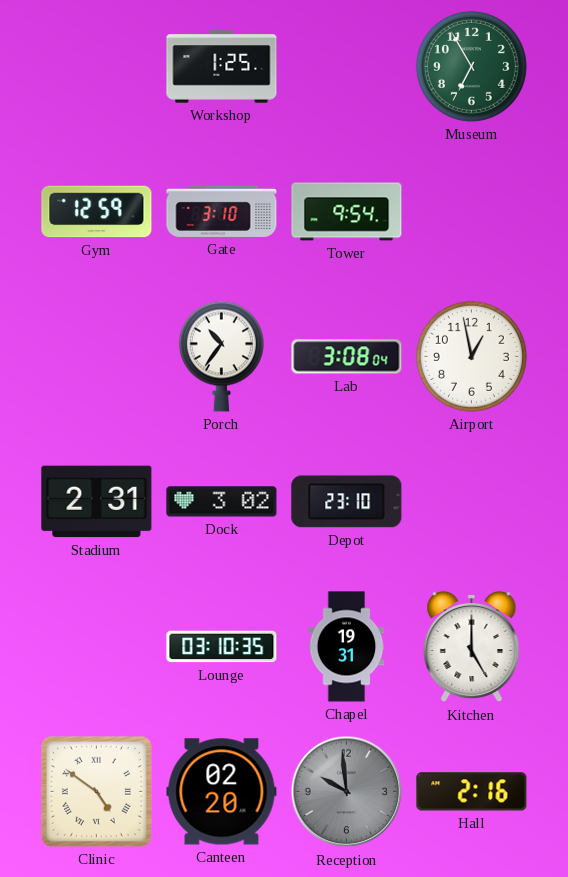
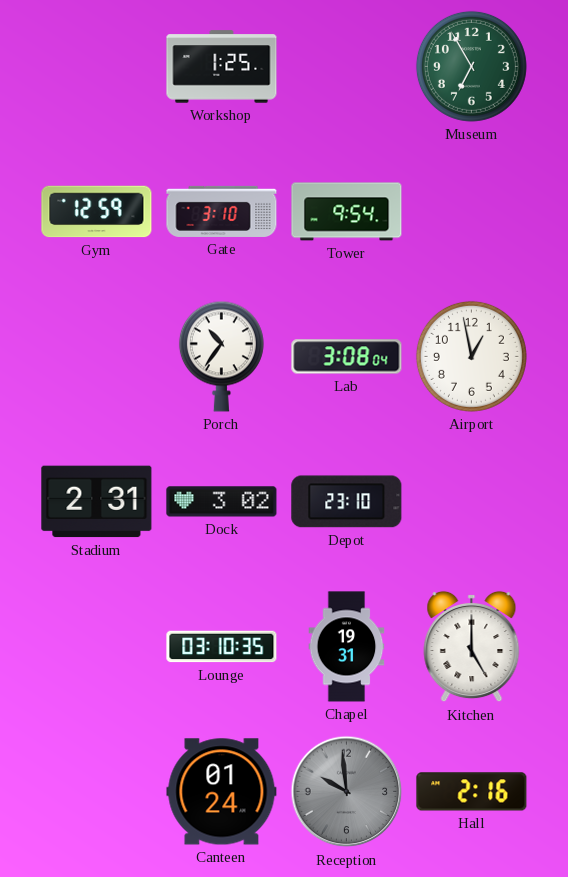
Clinic: 4:51 -> none
Canteen: 02:20 -> 01:24
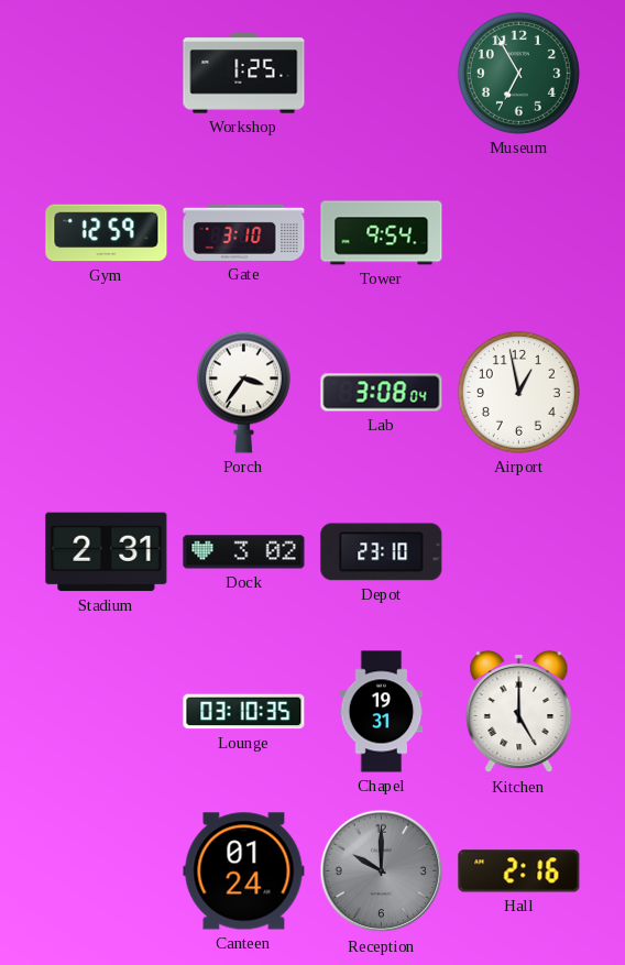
Porch: 10:36 -> 3:36
Reception: 9:59 -> 10:00
